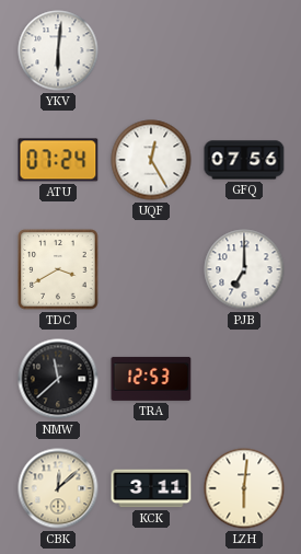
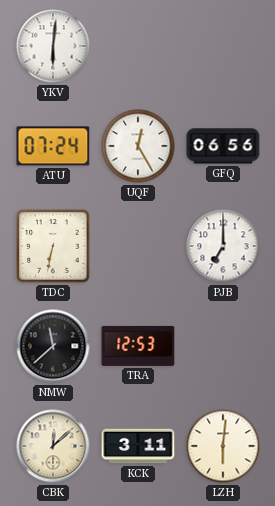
GFQ: 07:56 -> 06:56
TDC: 3:40 -> 6:32
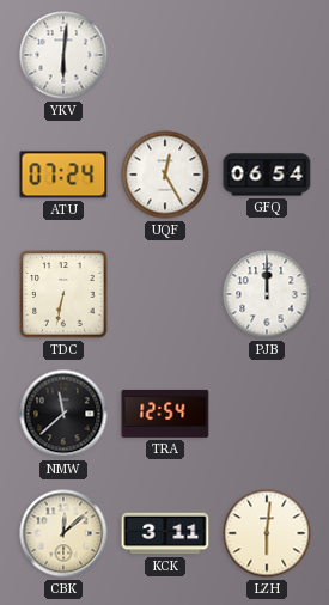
GFQ: 06:56 -> 06:54
PJB: 7:00 -> 12:00
TRA: 12:53 -> 12:54
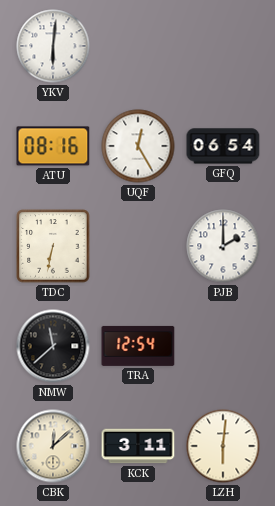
ATU: 07:24 -> 08:16
PJB: 12:00 -> 2:00
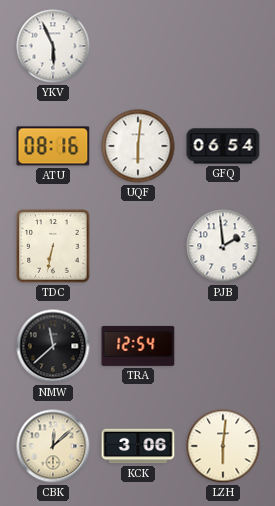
YKV: 6:01 -> 5:56
UQF: 12:25 -> 6:01
PJB: 2:00 -> 1:59
KCK: 3:11 -> 3:06
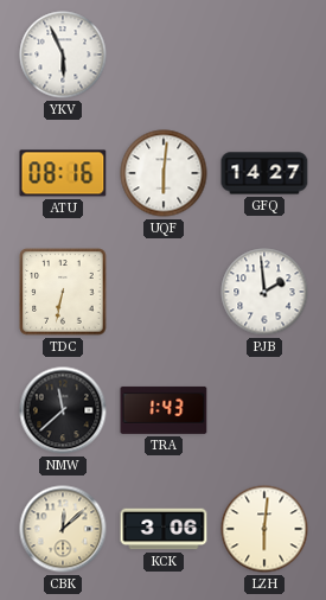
GFQ: 06:54 -> 14:27
TRA: 12:54 -> 1:43
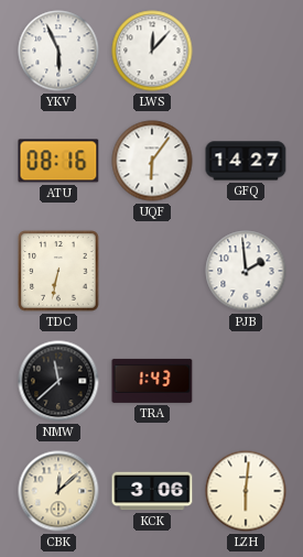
LWS: none -> 12:07
UQF: 6:01 -> 6:06
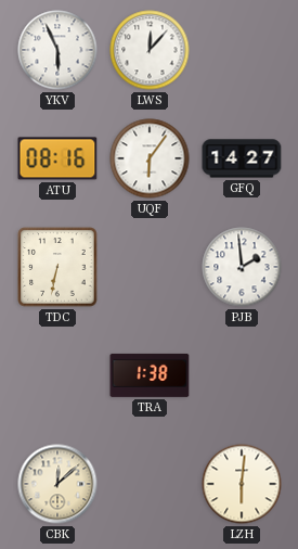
NMW: 11:38 -> none
TRA: 1:43 -> 1:38
KCK: 3:06 -> none
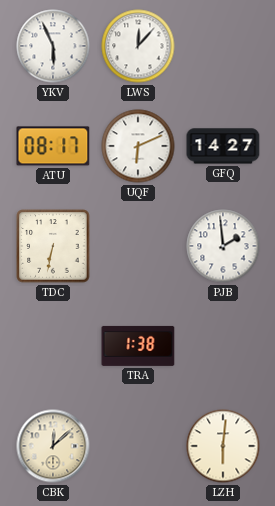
ATU: 08:16 -> 08:17
UQF: 6:06 -> 6:11
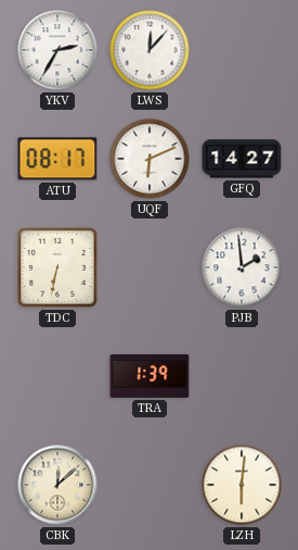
YKV: 5:56 -> 2:35
TRA: 1:38 -> 1:39
